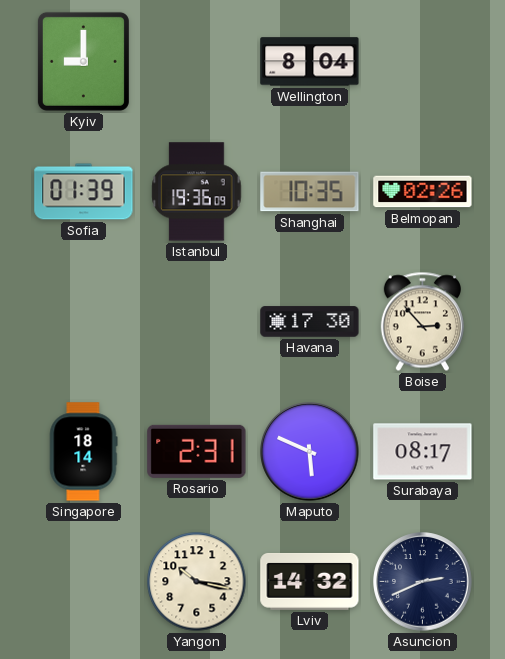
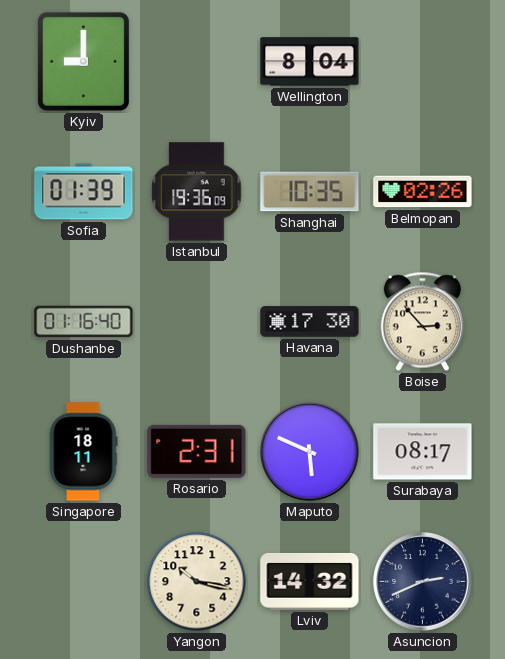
Dushanbe: none -> 01:16
Singapore: 18:14 -> 18:11
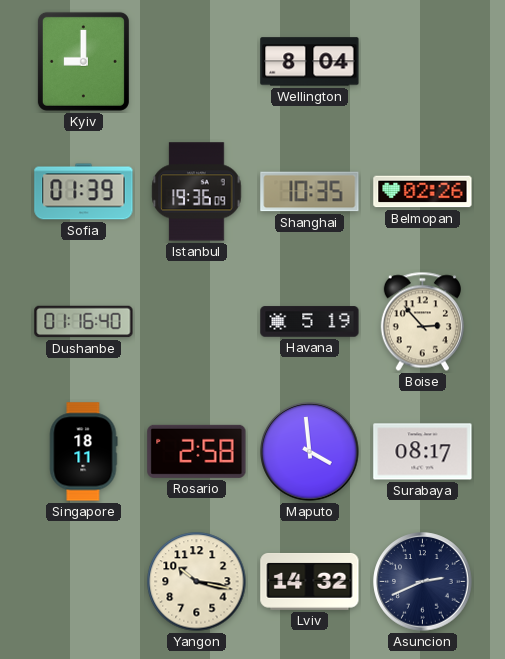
Havana: 17:30 -> 5:19
Rosario: 2:31 -> 2:58
Maputo: 5:49 -> 3:59
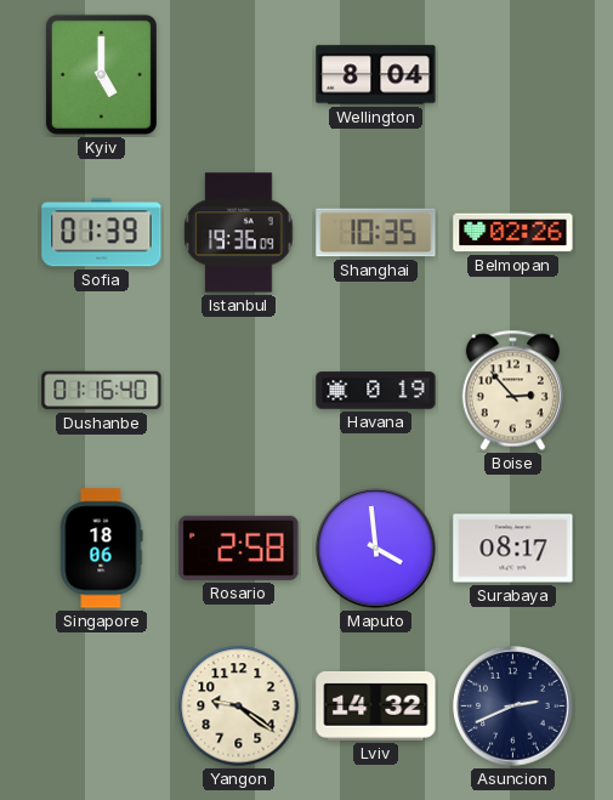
Kyiv: 9:00 -> 5:00
Havana: 5:19 -> 0:19
Singapore: 18:11 -> 18:06
Yangon: 10:17 -> 9:21
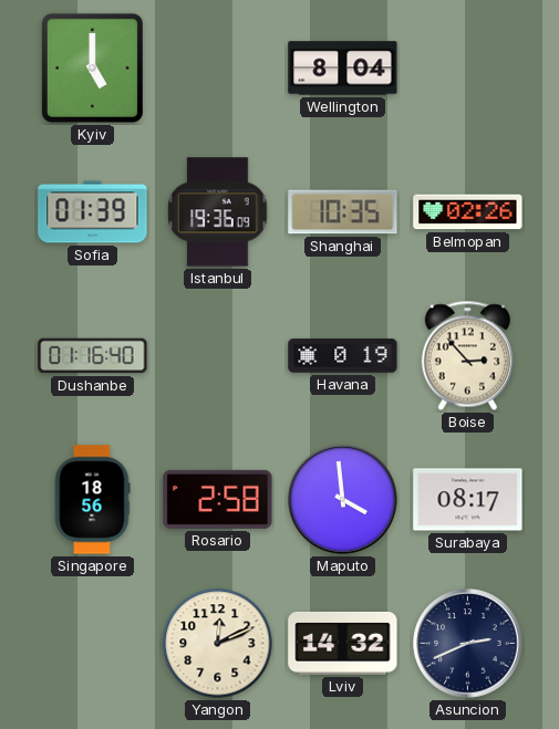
Singapore: 18:06 -> 18:56
Yangon: 9:21 -> 12:11
